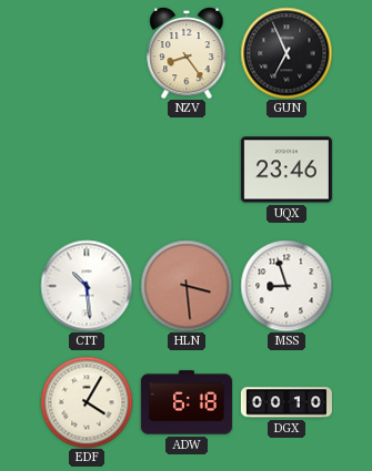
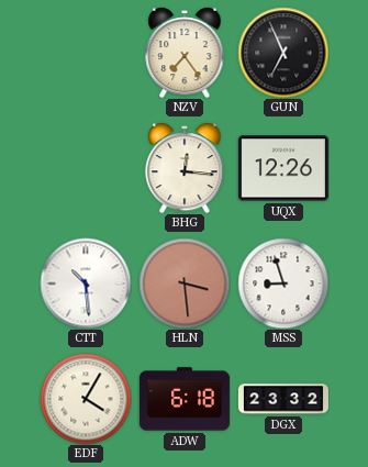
NZV: 8:24 -> 7:24
BHG: none -> 12:16
UQX: 23:46 -> 12:26
DGX: 00:10 -> 23:32
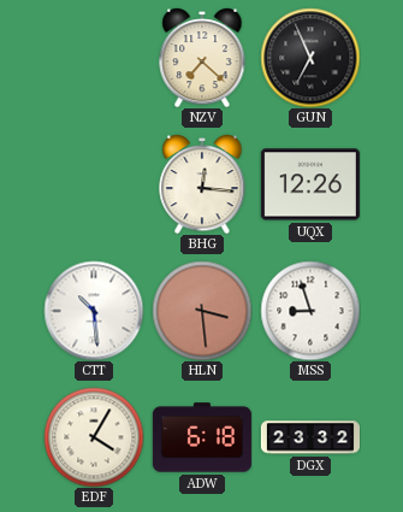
NZV: 7:24 -> 7:22
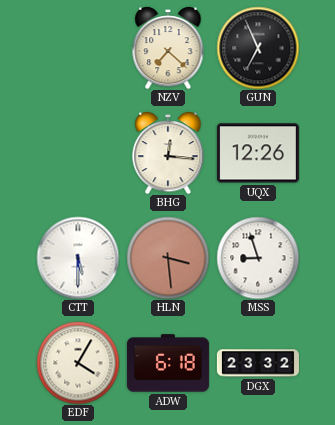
CTT: 10:29 -> 5:30
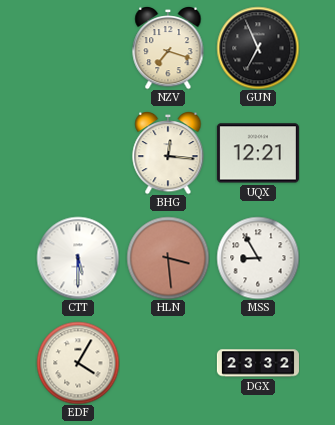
NZV: 7:22 -> 7:18
UQX: 12:26 -> 12:21
MSS: 8:57 -> 8:55
ADW: 6:18 -> none
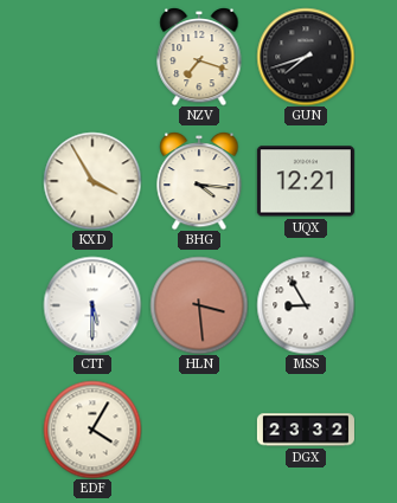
GUN: 6:56 -> 7:42
KXD: none -> 3:55
BHG: 12:16 -> 4:16
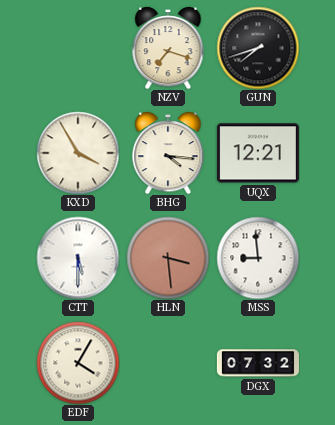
MSS: 8:55 -> 8:59
DGX: 23:32 -> 07:32
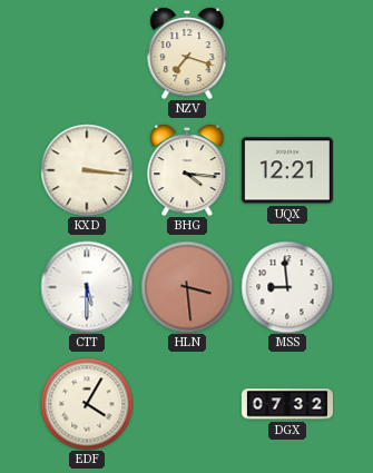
GUN: 7:42 -> none
KXD: 3:55 -> 3:16
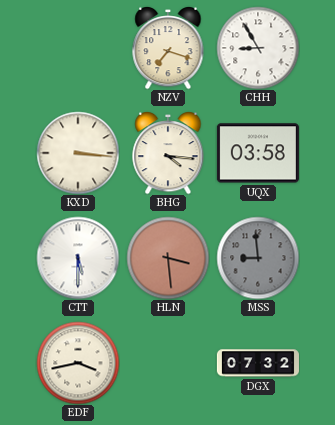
CHH: none -> 8:55
UQX: 12:21 -> 03:58
MSS dial: white -> grey
EDF: 4:05 -> 3:43
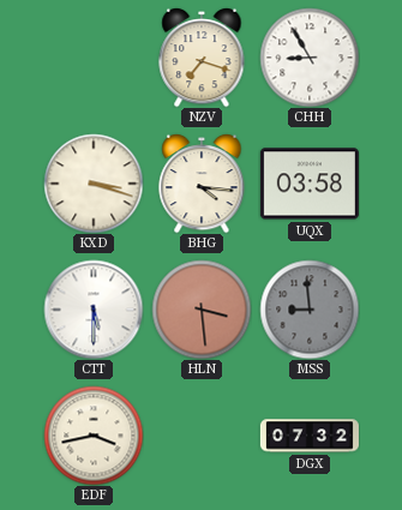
KXD: 3:16 -> 3:18
